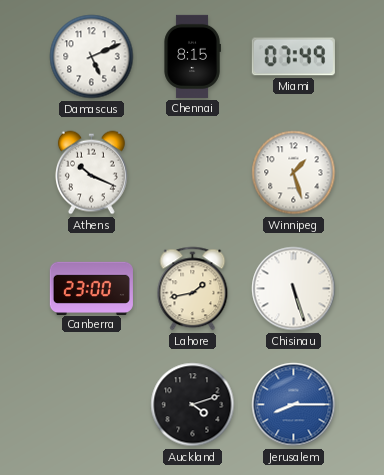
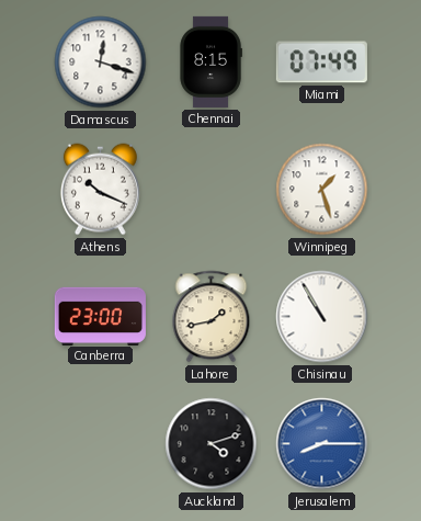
Damascus: 5:11 -> 12:18
Chisinau: 5:27 -> 10:55
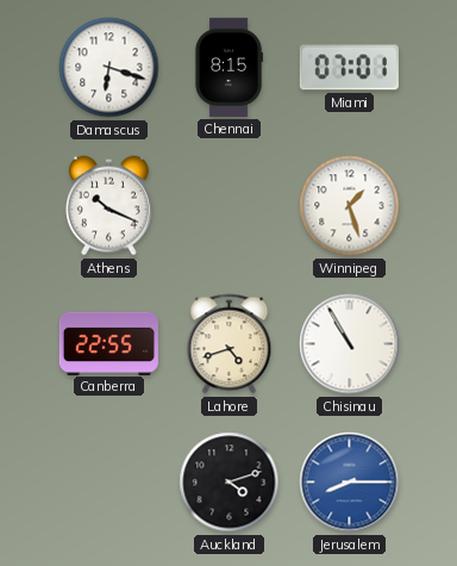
Damascus: 12:18 -> 6:18
Miami: 07:49 -> 07:01
Canberra: 23:00 -> 22:55
Lahore: 1:43 -> 4:42
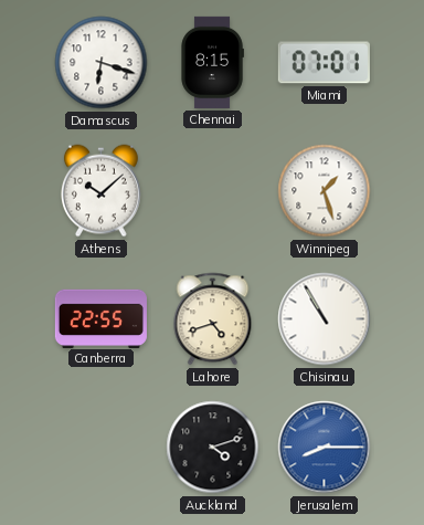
Athens: 10:19 -> 10:08
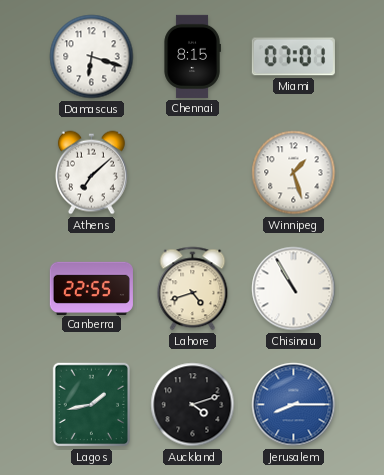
Athens: 10:08 -> 7:08
Lagos: none -> 1:43
